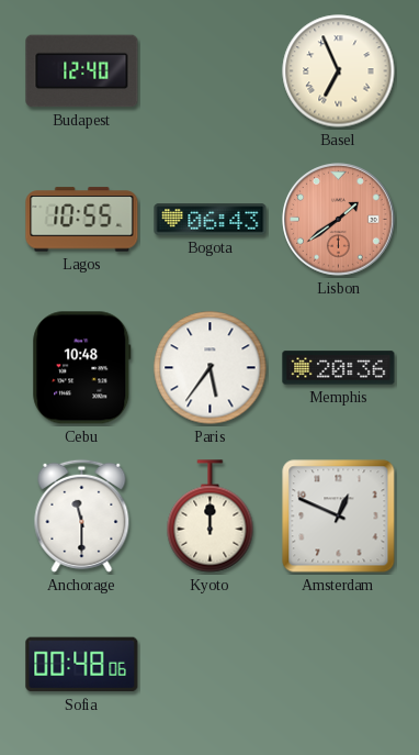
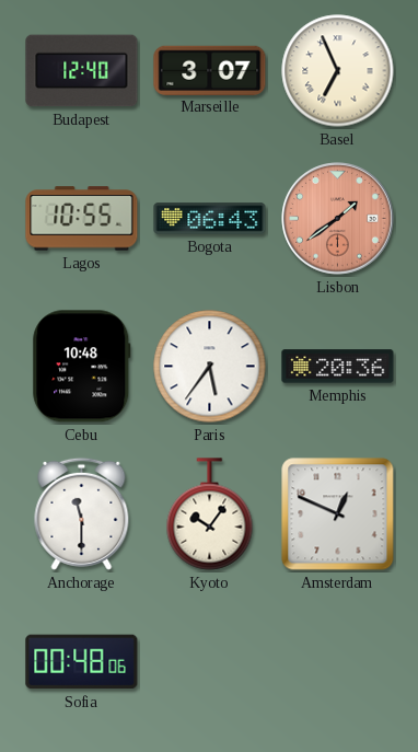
Marseille: none -> 3:07
Kyoto: 12:00 -> 10:06
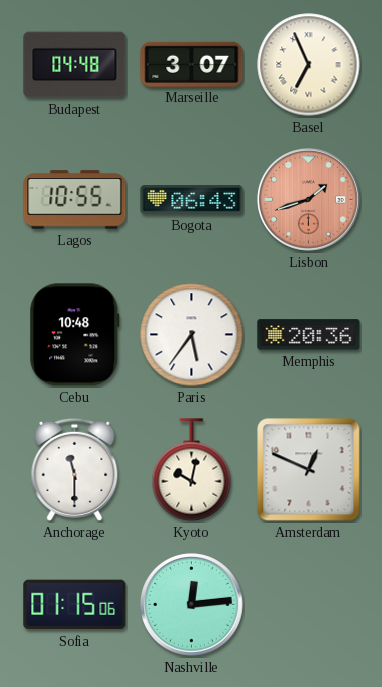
Budapest: 12:40 -> 04:48
Lisbon: 1:39 -> 1:42
Kyoto: 10:06 -> 10:02
Sofia: 00:48 -> 01:15
Nashville: none -> 12:14
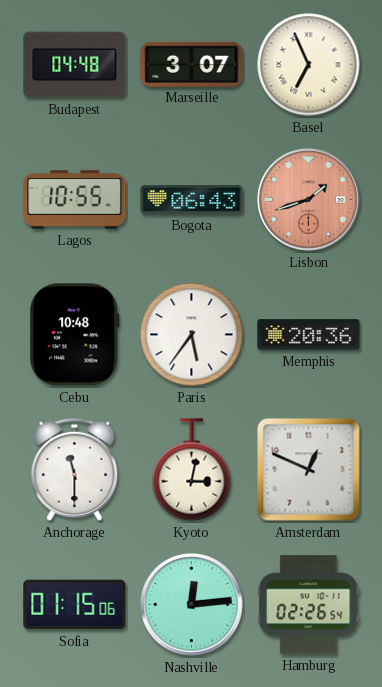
Kyoto: 10:02 -> 3:02
Hamburg: none -> 02:26
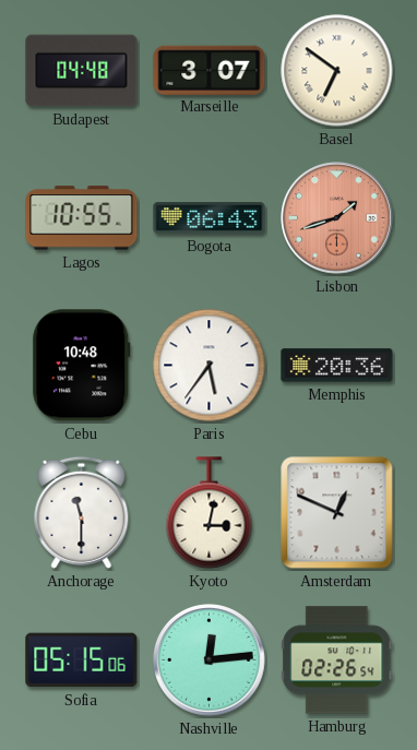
Basel: 6:56 -> 6:51
Sofia: 01:15 -> 05:15
